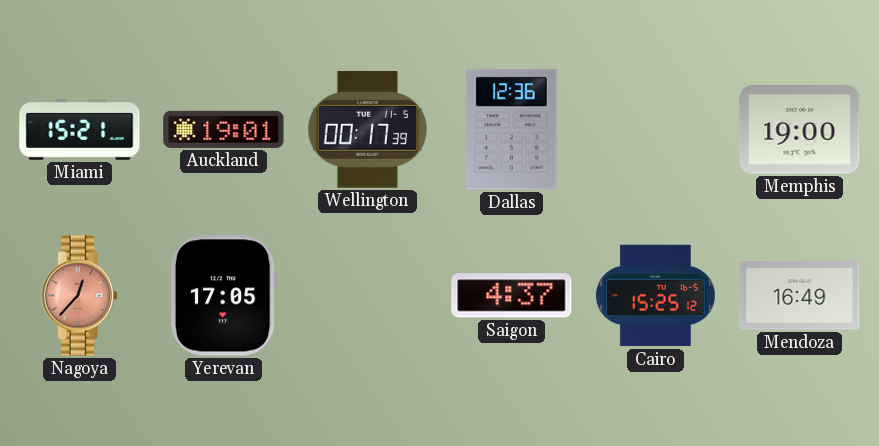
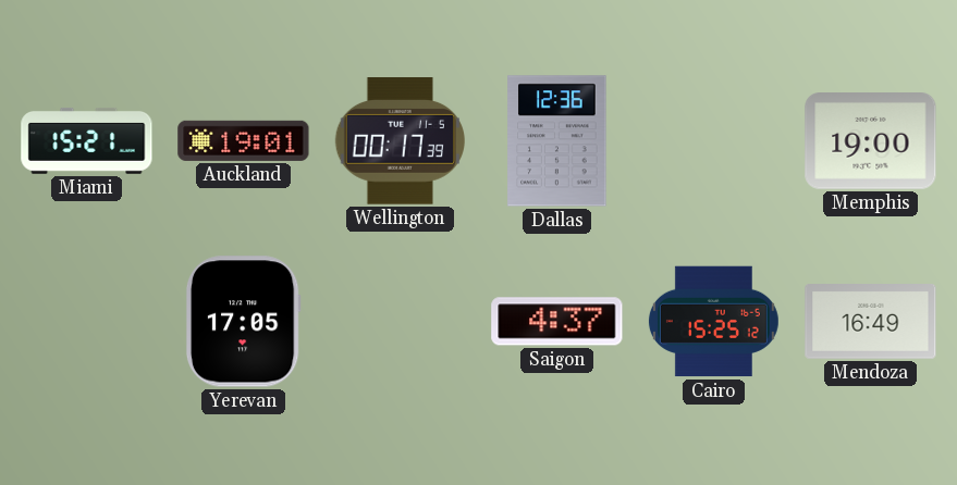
Nagoya: 12:37 -> none
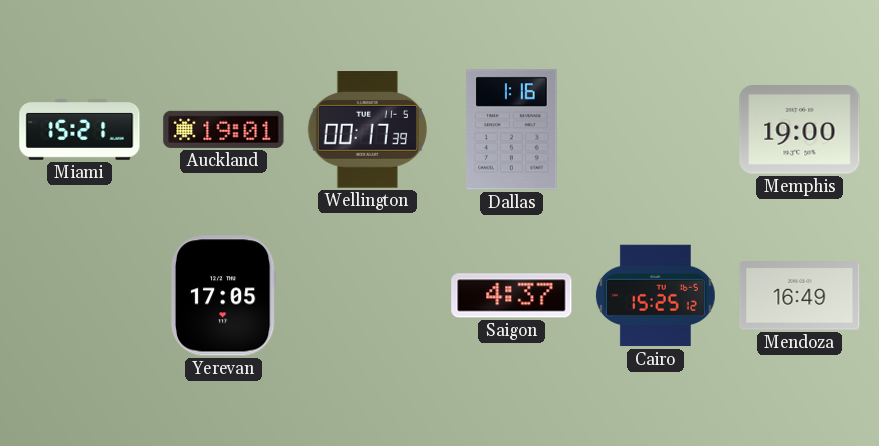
Dallas: 12:36 -> 1:16
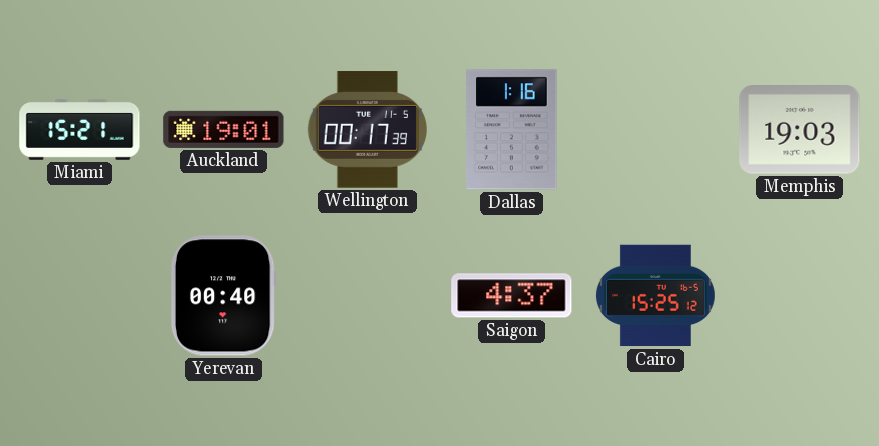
Memphis: 19:00 -> 19:03
Yerevan: 17:05 -> 00:40
Mendoza: 16:49 -> none
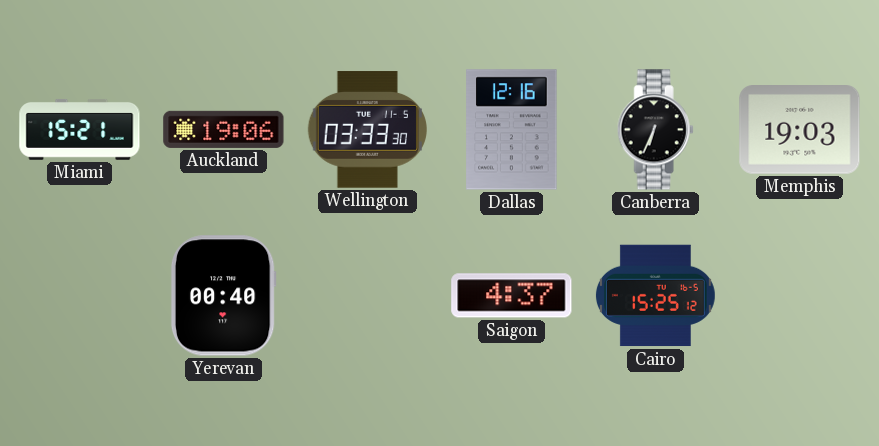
Auckland: 19:01 -> 19:06
Wellington: 00:17 -> 03:33
Dallas: 1:16 -> 12:16
Canberra: none -> 6:34
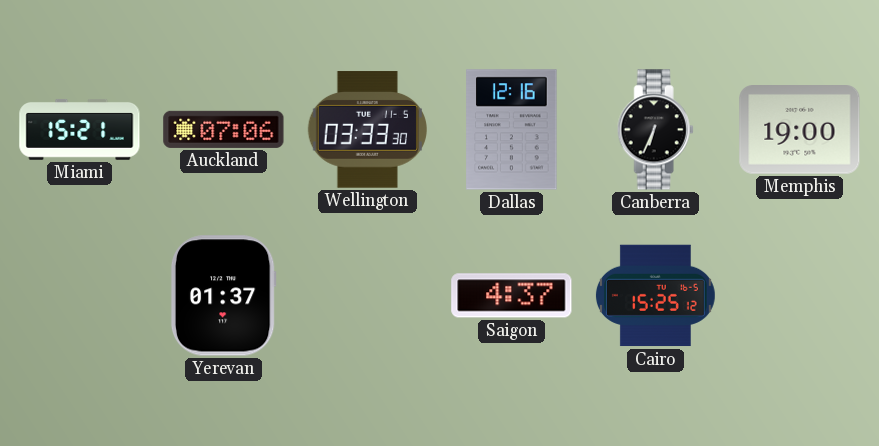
Auckland: 19:06 -> 07:06
Memphis: 19:03 -> 19:00
Yerevan: 00:40 -> 01:37
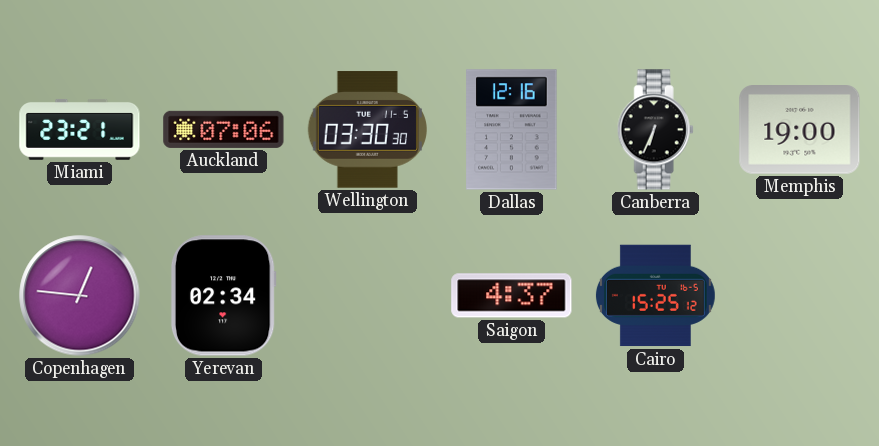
Miami: 15:21 -> 23:21
Wellington: 03:33 -> 03:30
Copenhagen: none -> 12:46
Yerevan: 01:37 -> 02:34
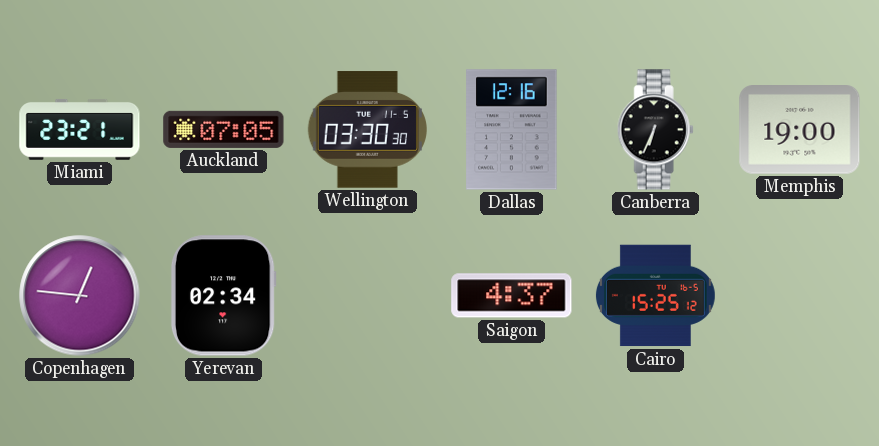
Auckland: 07:06 -> 07:05
